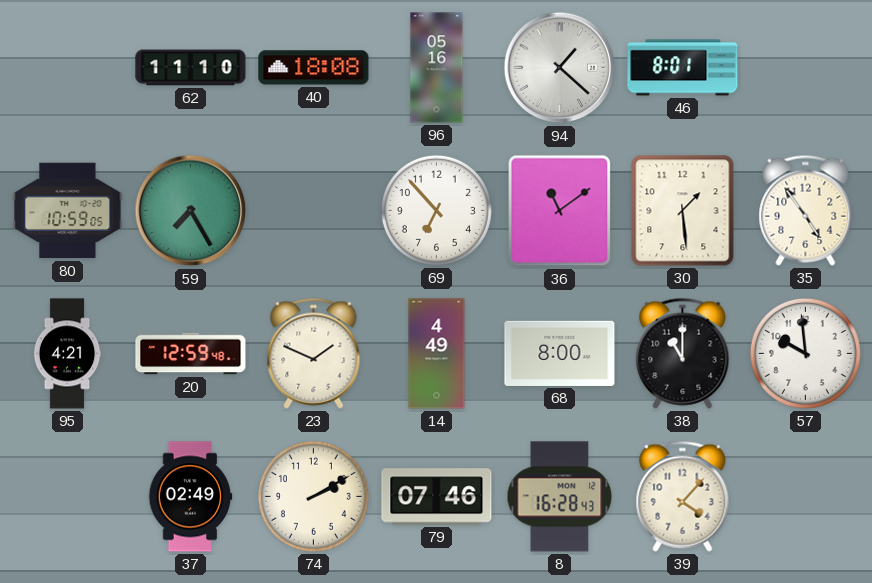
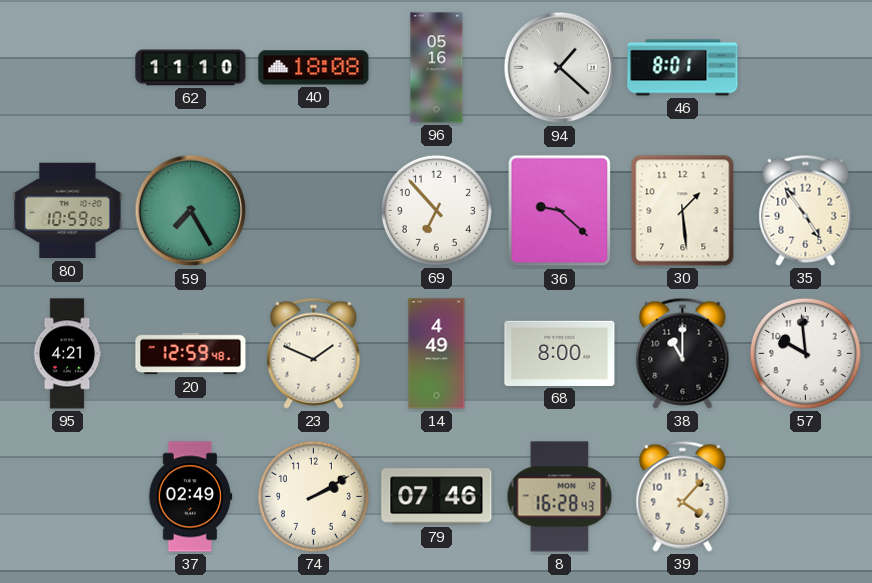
36: 11:09 -> 9:22
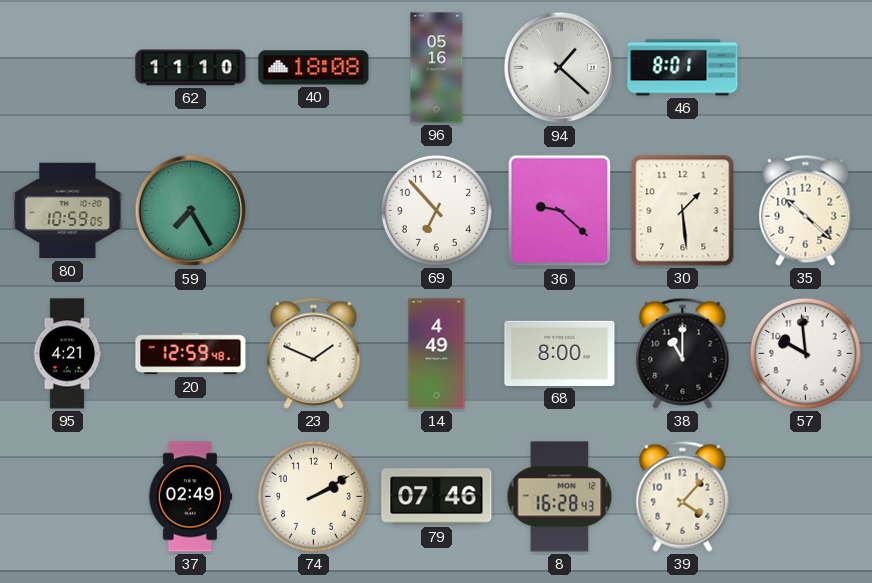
35: 4:54 -> 10:22
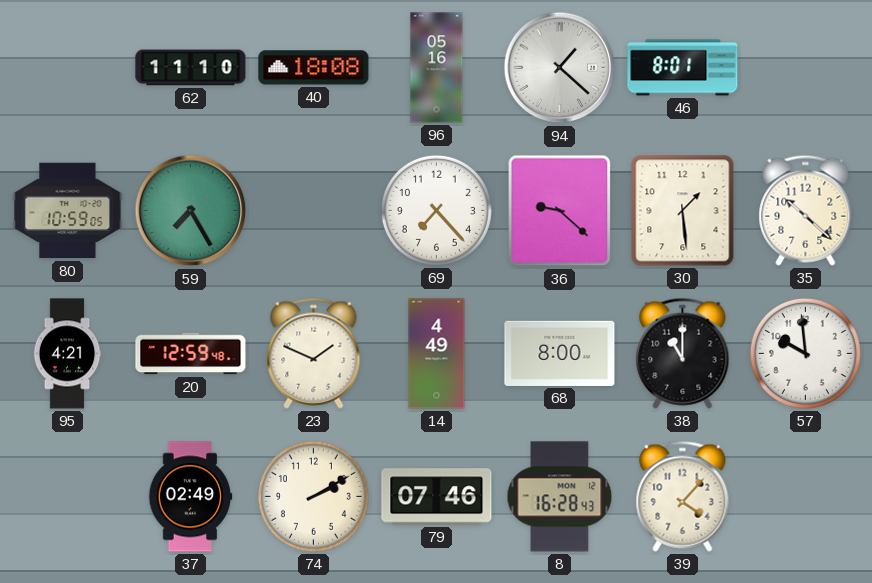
69: 6:53 -> 7:23
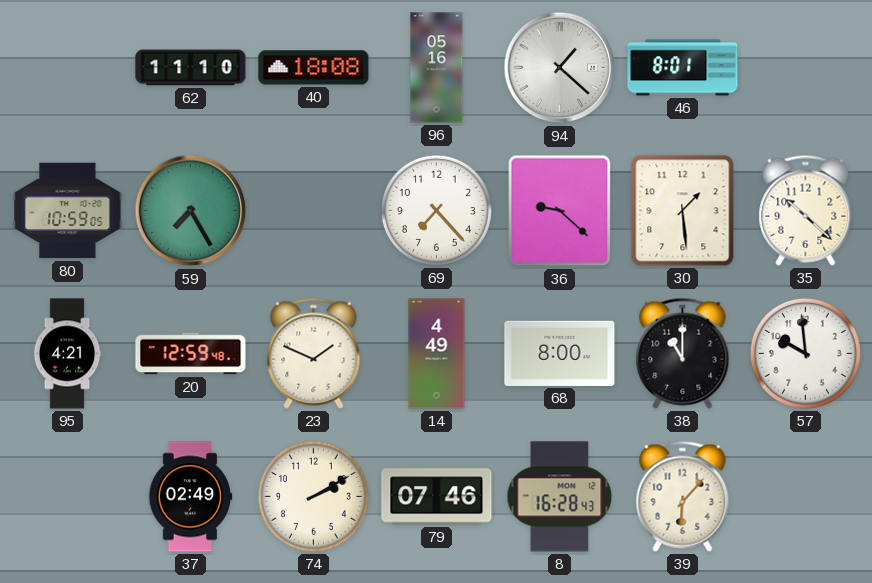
39: 4:07 -> 6:07
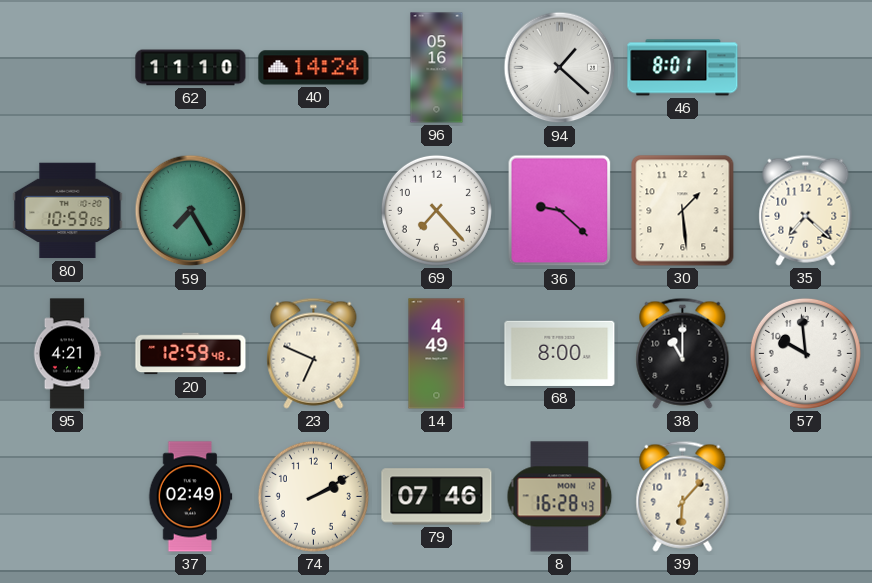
40: 18:08 -> 14:24
35: 10:22 -> 7:22
23: 1:49 -> 6:49
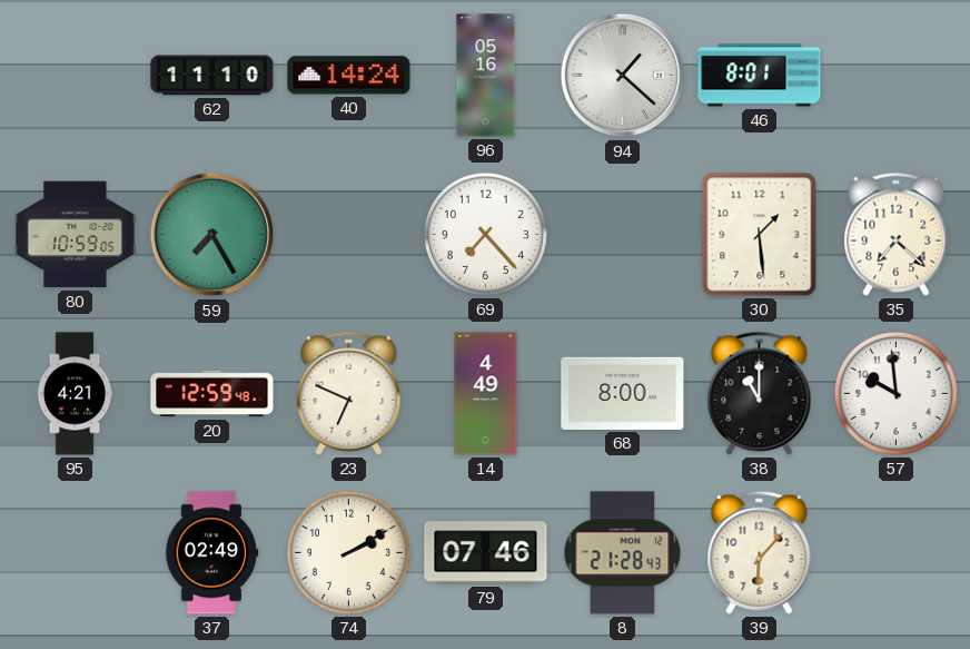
36: 9:22 -> none
8: 16:28 -> 21:28
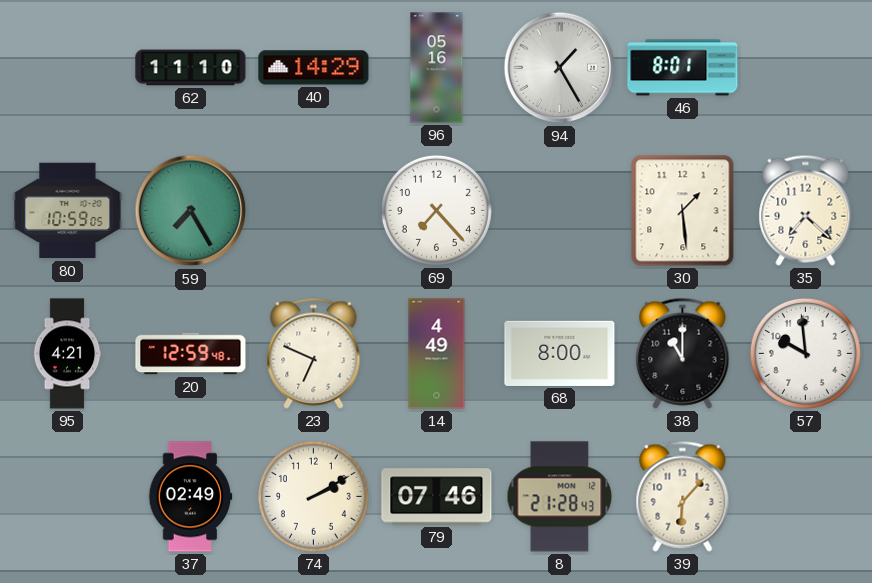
40: 14:24 -> 14:29
94: 1:22 -> 1:25
